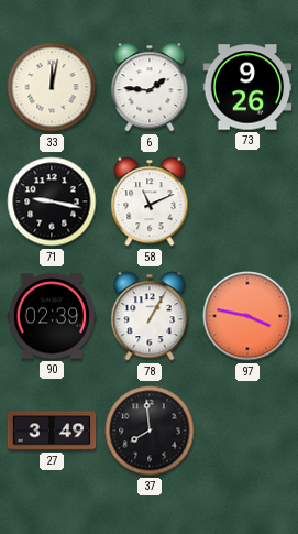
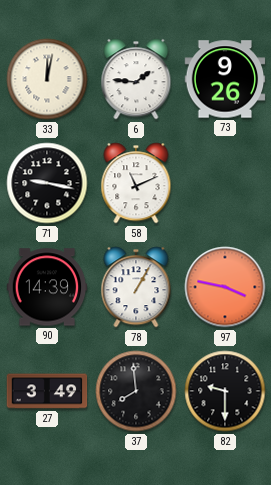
90: 02:39 -> 14:39
82: none -> 9:30
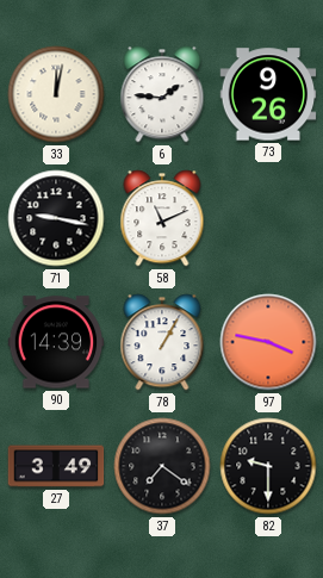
37: 7:59 -> 7:21
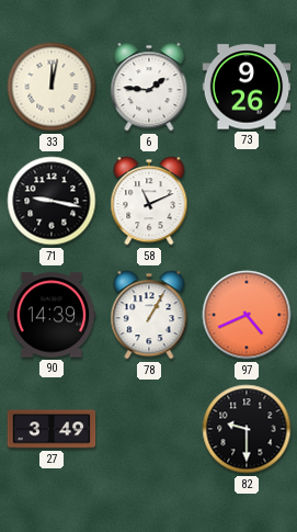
97: 3:47 -> 4:41
37: 7:21 -> none
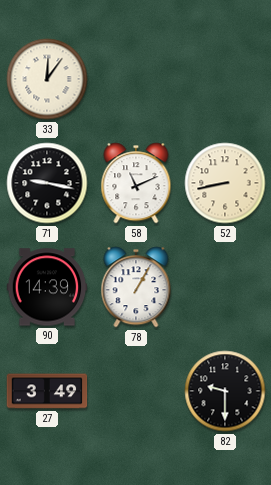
33: 12:02 -> 12:06
6: 1:46 -> none
73: 9:26 -> none
52: none -> 8:43
97: 4:41 -> none
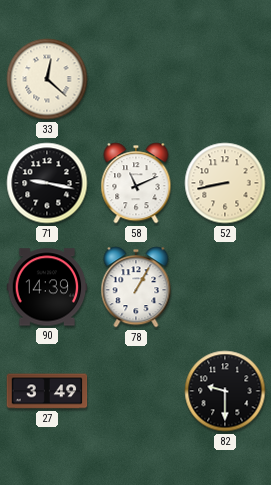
33: 12:06 -> 12:22
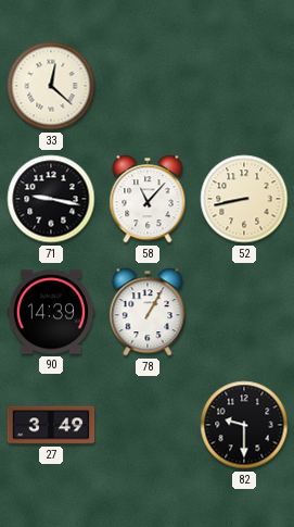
58: 11:11 -> 11:07
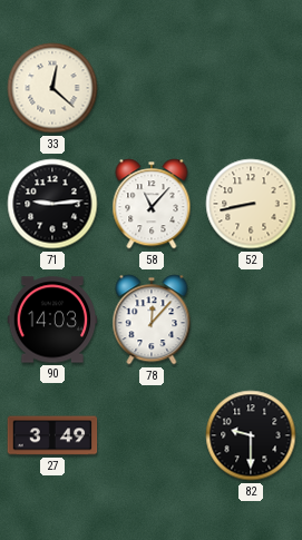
71: 9:17 -> 9:14
90: 14:39 -> 14:03
78: 1:05 -> 12:07
